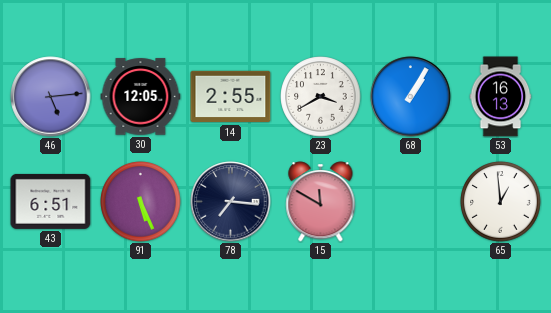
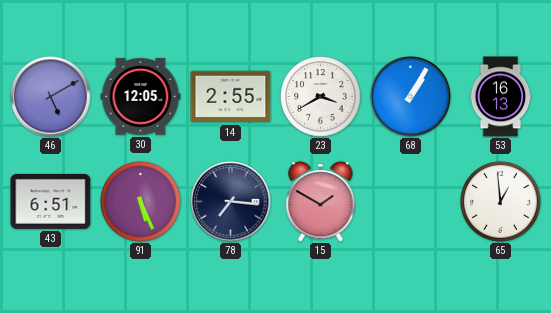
46: 5:14 -> 5:10
15: 11:50 -> 1:50
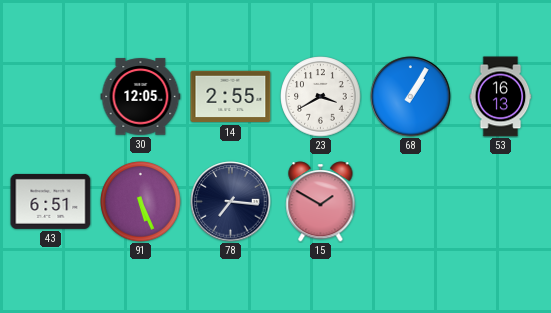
46: 5:10 -> none
65: 12:59 -> none
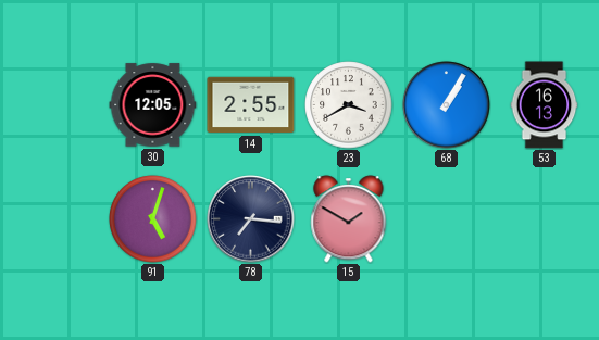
43: 6:51 -> none
91: 5:26 -> 5:03
